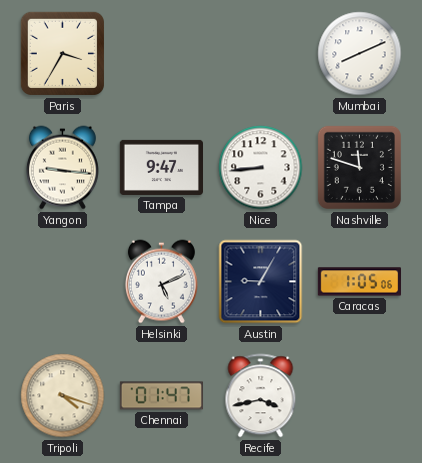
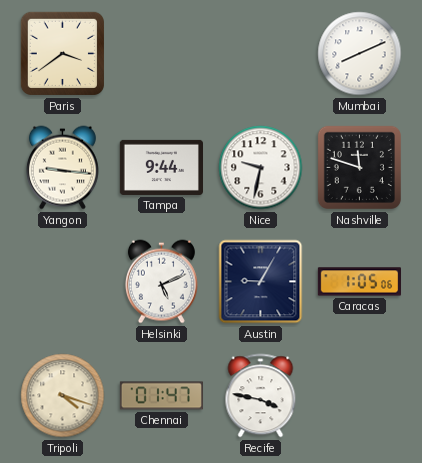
Paris: 3:35 -> 3:39
Tampa: 9:47 -> 9:44
Nice: 8:44 -> 9:32
Recife: 3:43 -> 3:47
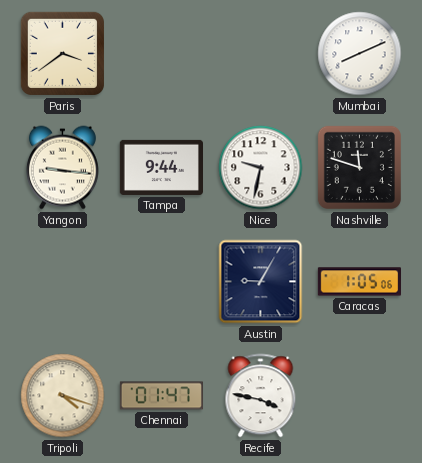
Helsinki: 5:11 -> none
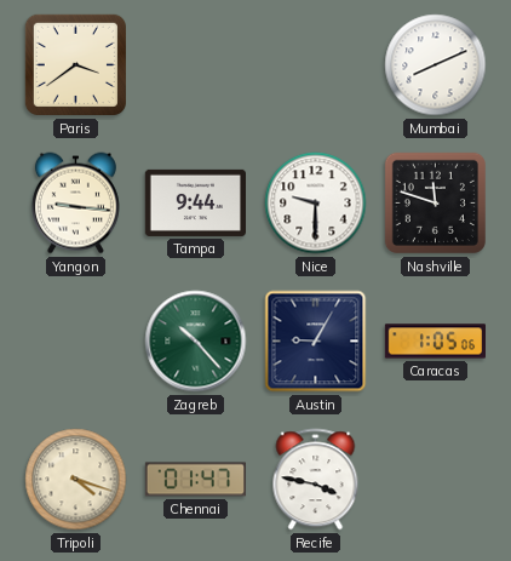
Nice: 9:32 -> 9:30
Zagreb: none -> 10:23
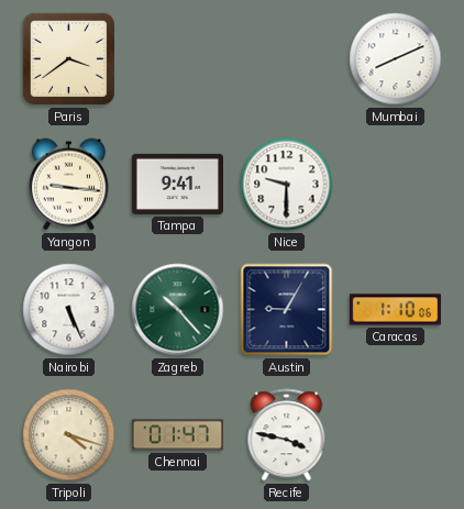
Tampa: 9:44 -> 9:41
Nashville: 11:48 -> none
Nairobi: none -> 5:26
Caracas: 1:05 -> 1:10
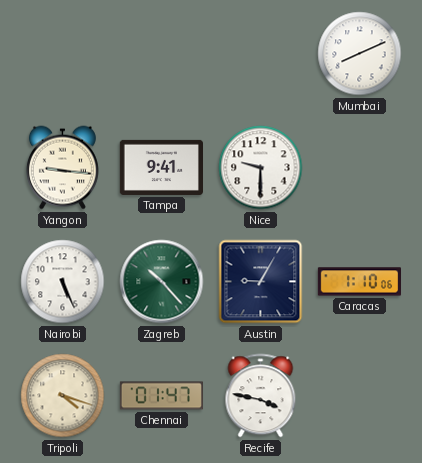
Paris: 3:39 -> none
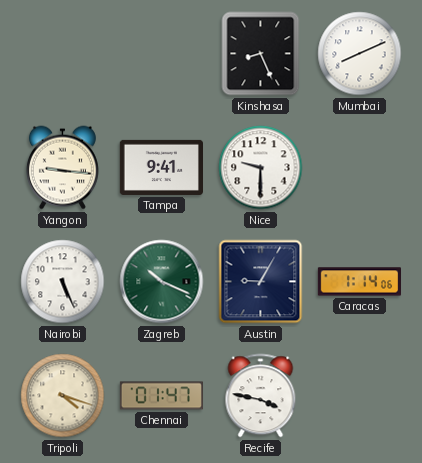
Kinshasa: none -> 8:26
Zagreb: 10:23 -> 10:19
Caracas: 1:10 -> 1:14
